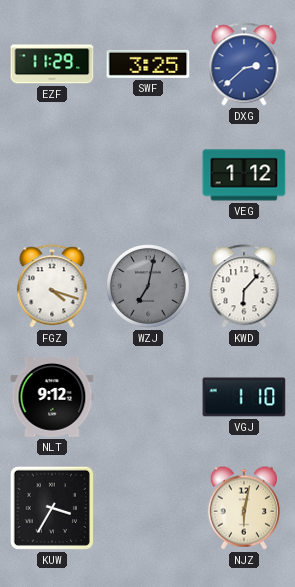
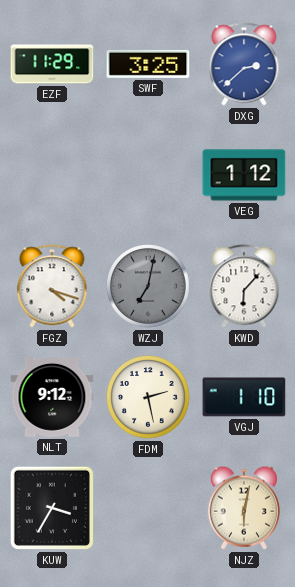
FDM: none -> 2:28
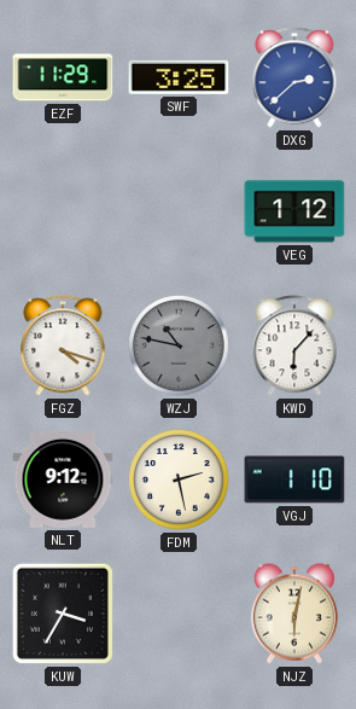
WZJ: 7:02 -> 10:47
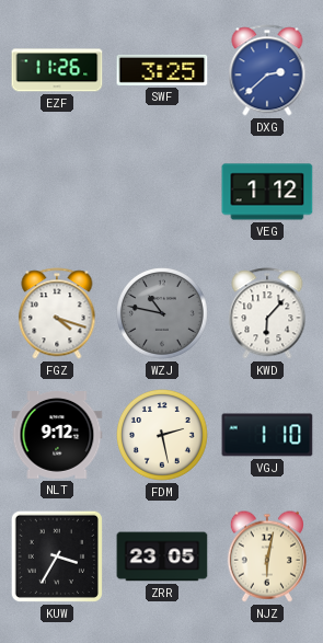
EZF: 11:29 -> 11:26
ZRR: none -> 23:05
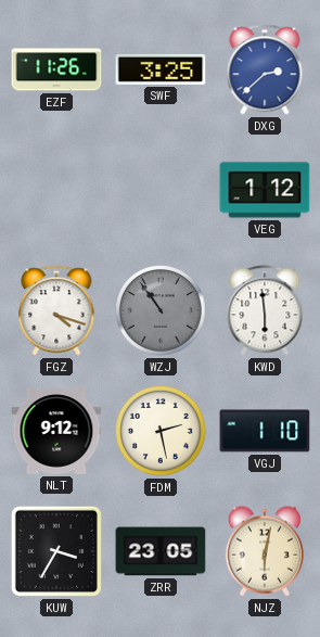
WZJ: 10:47 -> 10:54
KWD: 6:07 -> 5:59
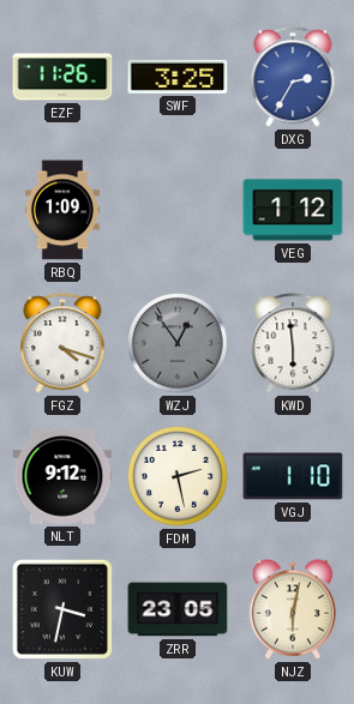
DXG: 2:38 -> 2:35
RBQ: none -> 1:09
WZJ: 10:54 -> 12:54
KUW: 3:35 -> 3:32
